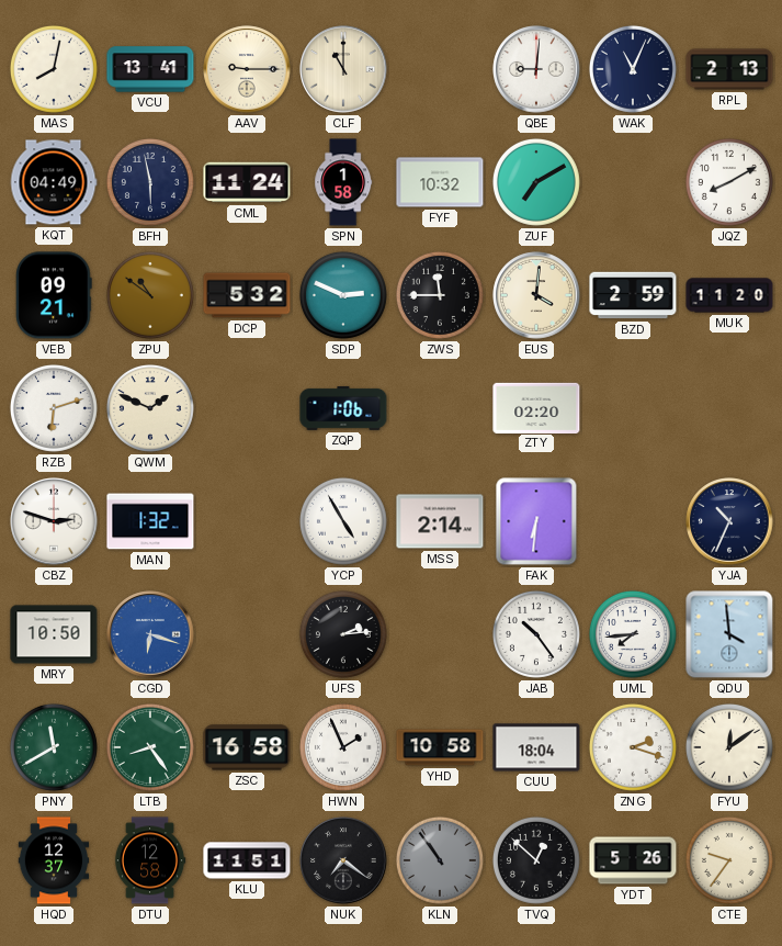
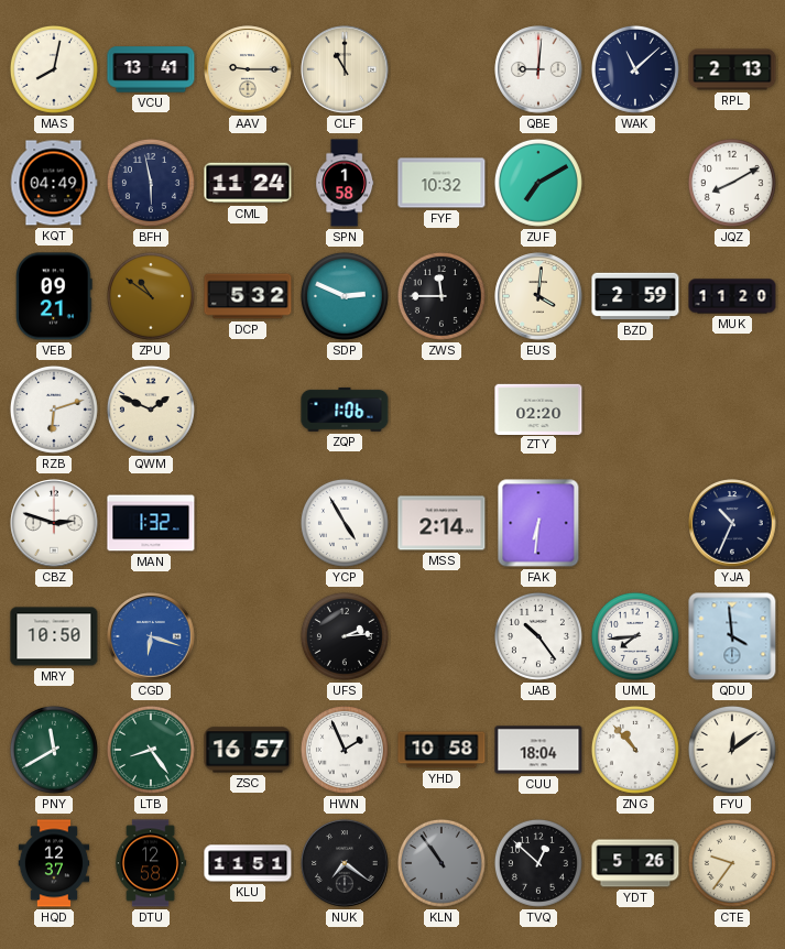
WAK: 11:04 -> 11:08
ZSC: 16:58 -> 16:57
ZNG: 2:18 -> 10:53
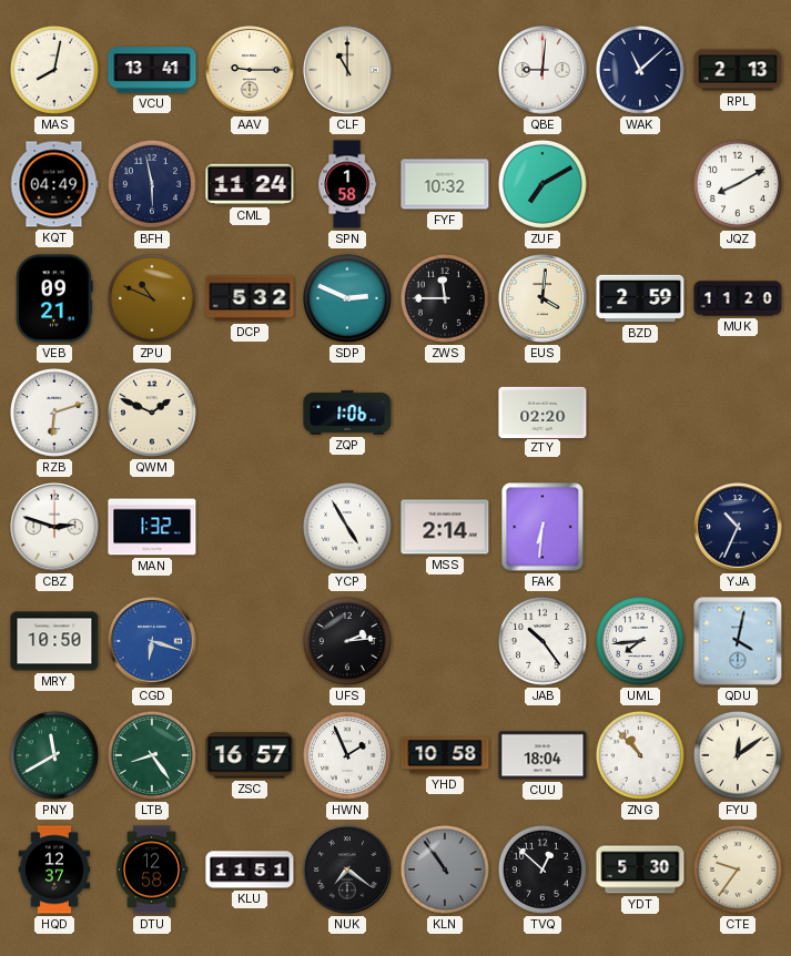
ZPU: 10:51 -> 10:49
QDU: 3:59 -> 4:02
YDT: 5:26 -> 5:30
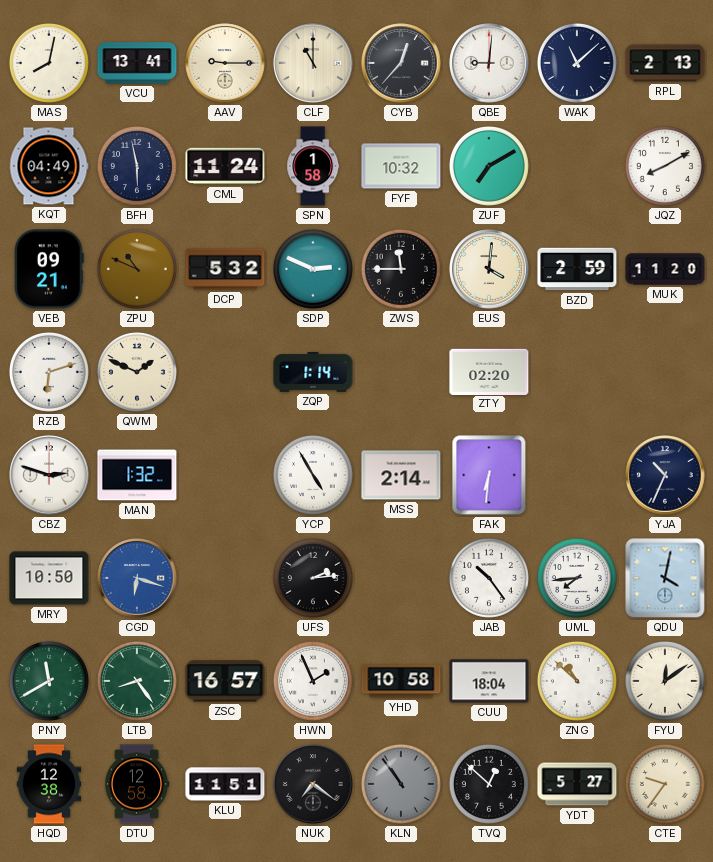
CYB: none -> 12:37
ZQP: 1:06 -> 1:14
ZNG: 10:53 -> 10:52
HQD: 12:37 -> 12:38
YDT: 5:30 -> 5:27
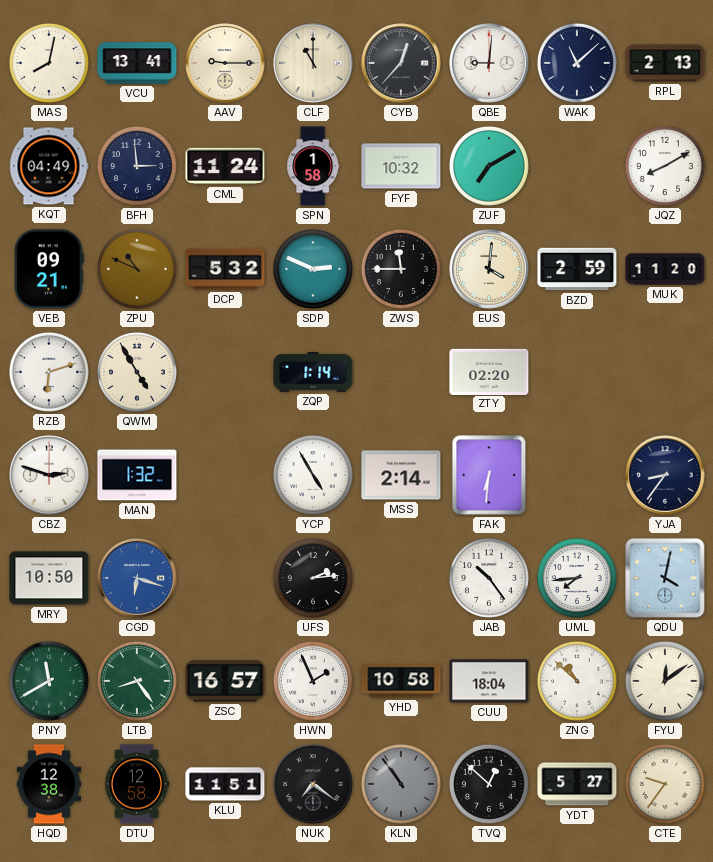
BFH: 5:58 -> 2:59
QWM: 1:49 -> 4:55
YJA: 10:34 -> 8:36
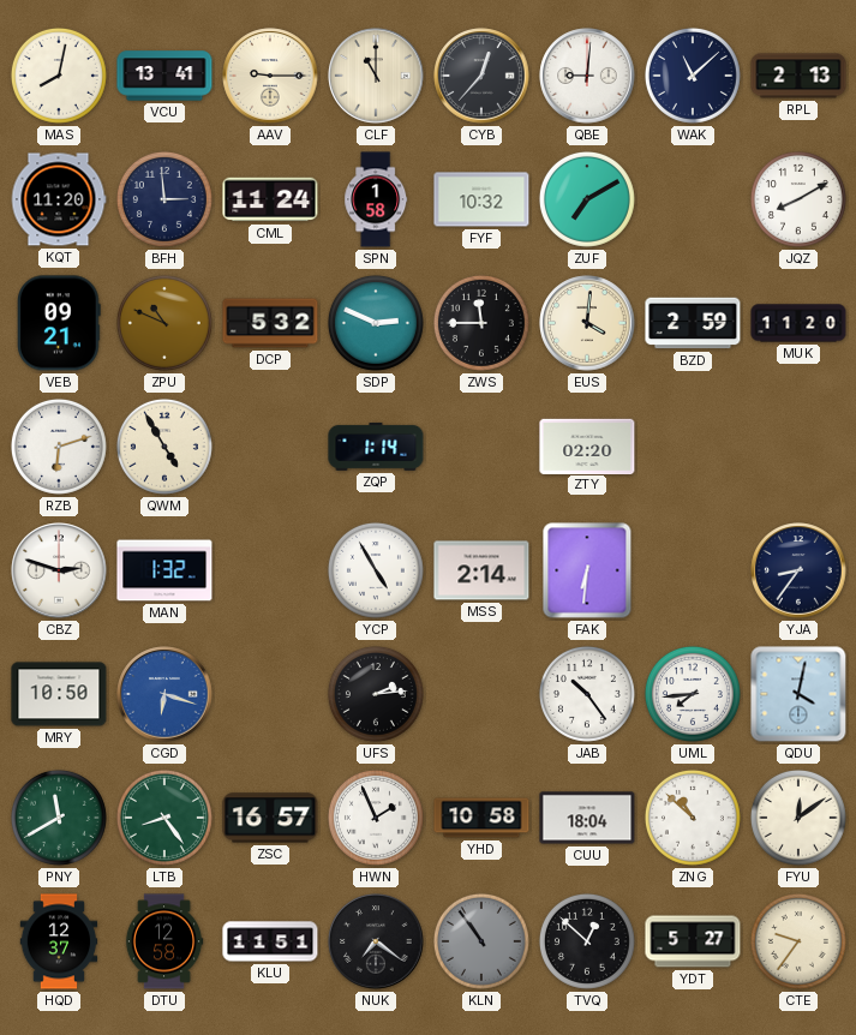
KQT: 04:49 -> 11:20
HQD: 12:38 -> 12:37
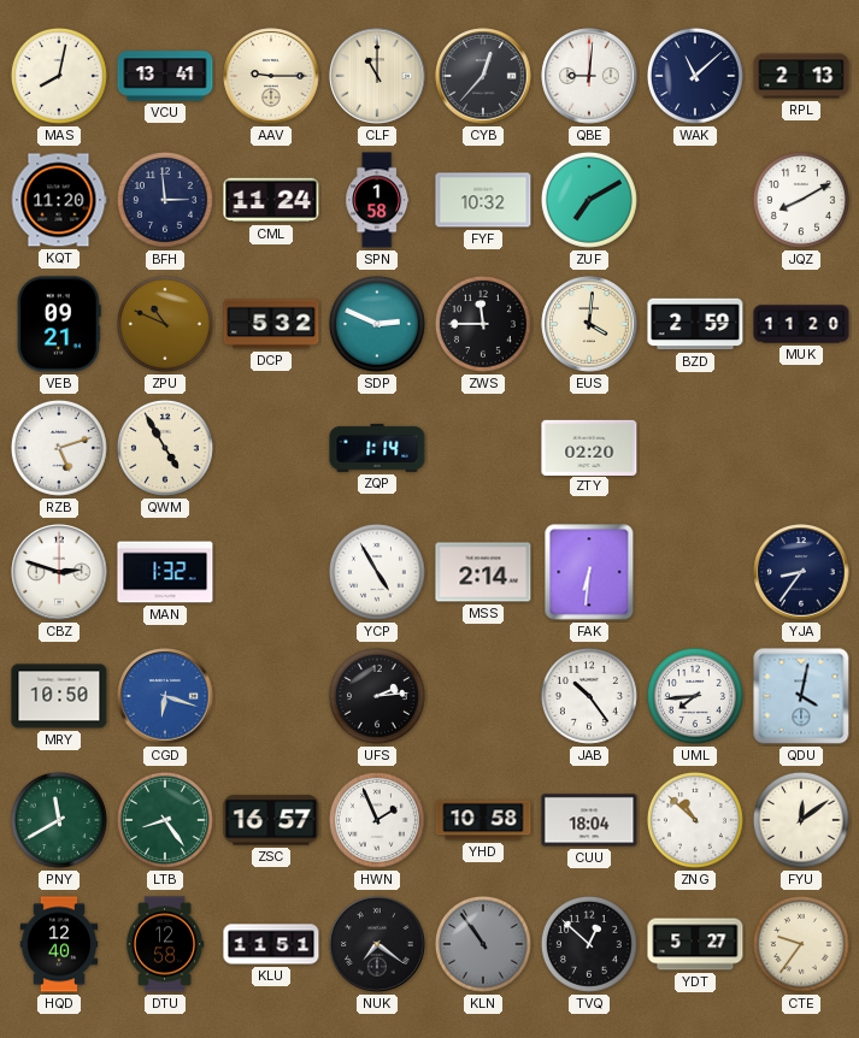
RZB: 6:12 -> 5:12
HQD: 12:37 -> 12:40
